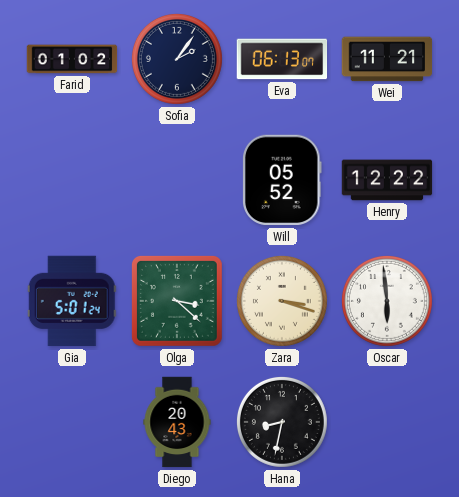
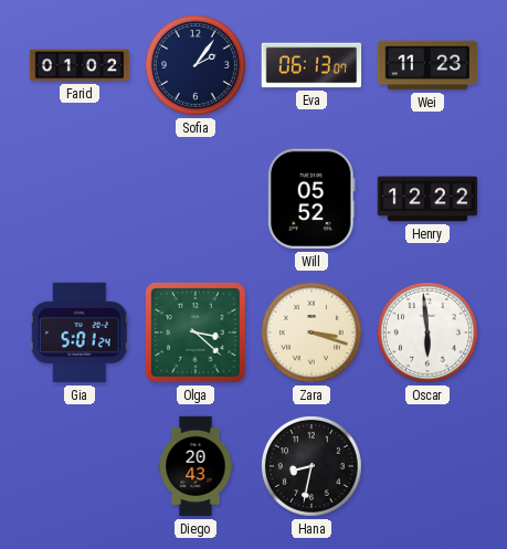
Wei: 11:21 -> 11:23
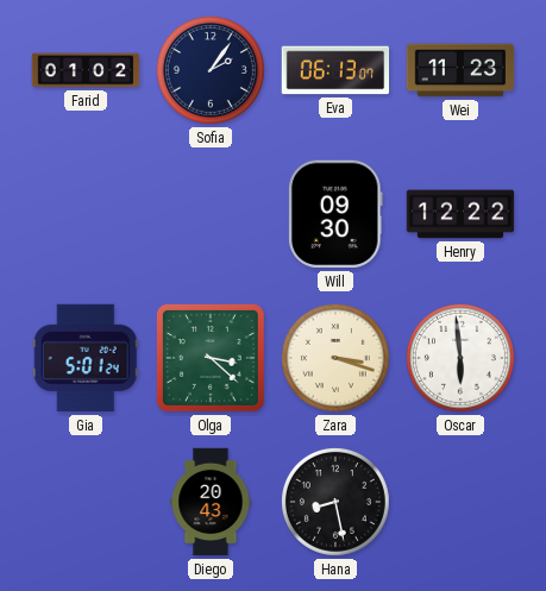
Will: 05:52 -> 09:30
Hana: 8:32 -> 8:28
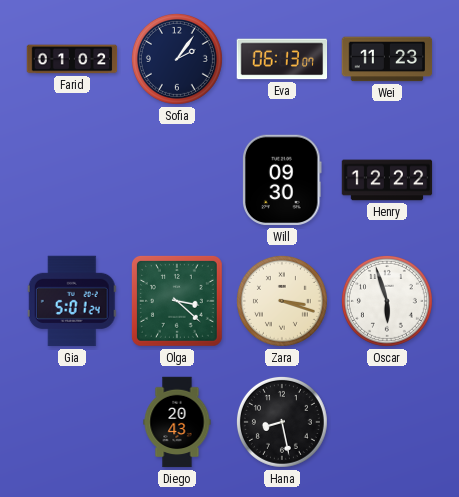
Oscar: 5:59 -> 5:57
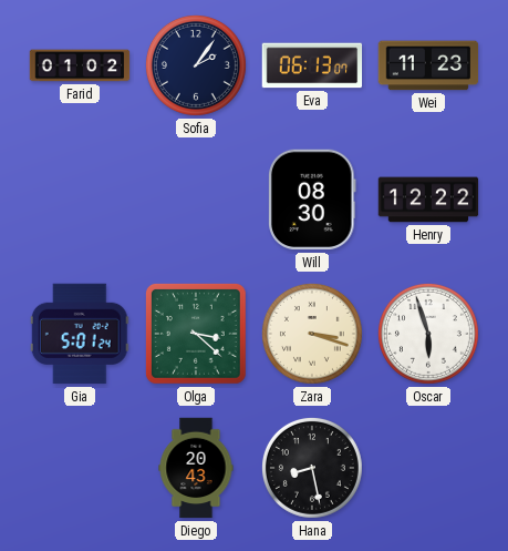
Will: 09:30 -> 08:30
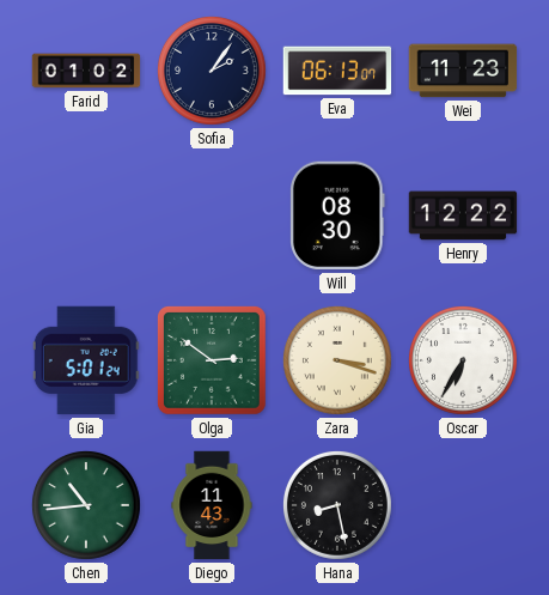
Olga: 3:22 -> 2:51
Oscar: 5:57 -> 6:35
Chen: none -> 10:44
Diego: 20:43 -> 11:43
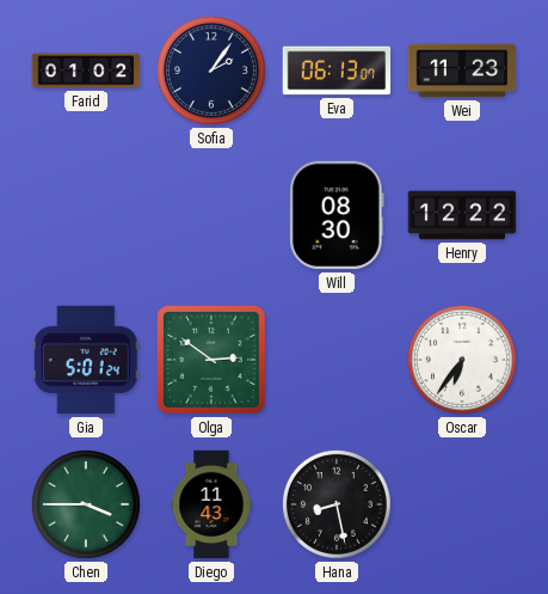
Zara: 3:18 -> none
Oscar: 6:35 -> 6:36
Chen: 10:44 -> 3:45
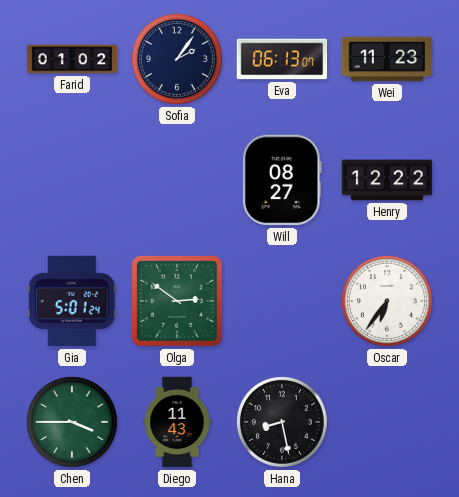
Will: 08:30 -> 08:27
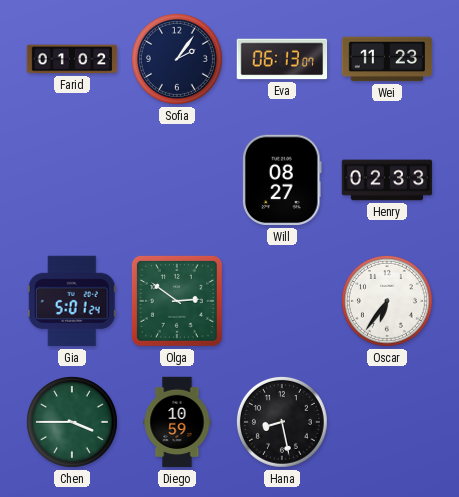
Henry: 12:22 -> 02:33
Diego: 11:43 -> 10:59
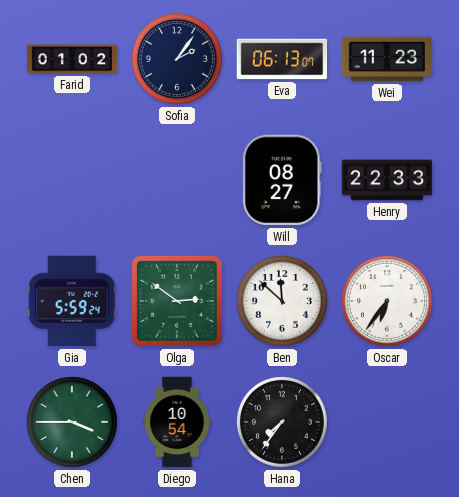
Henry: 02:33 -> 22:33
Gia: 5:01 -> 5:59
Ben: none -> 11:52
Diego: 10:59 -> 10:54
Hana: 8:28 -> 7:36
